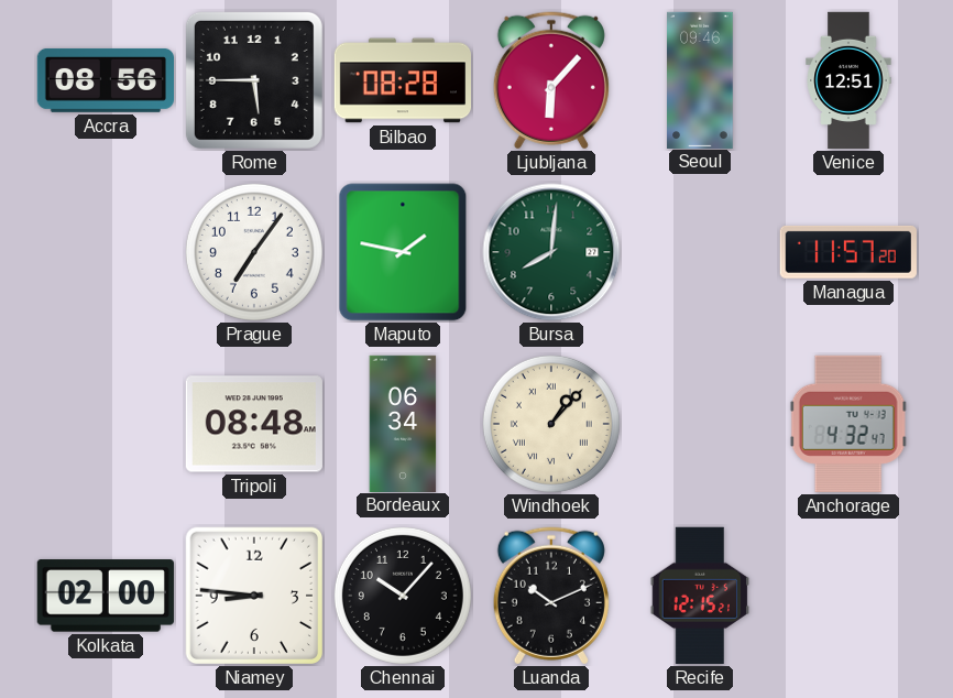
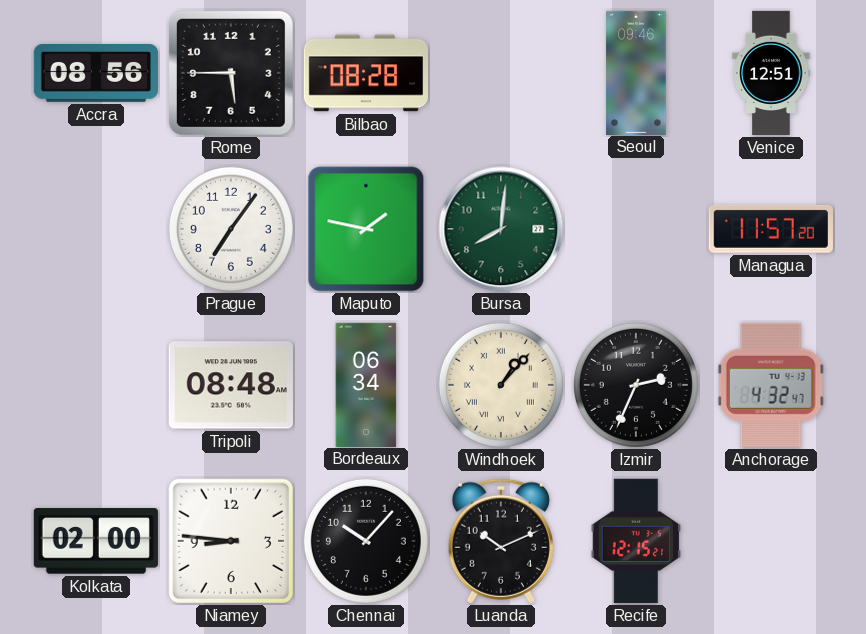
Ljubljana: 6:07 -> none
Izmir: none -> 2:34
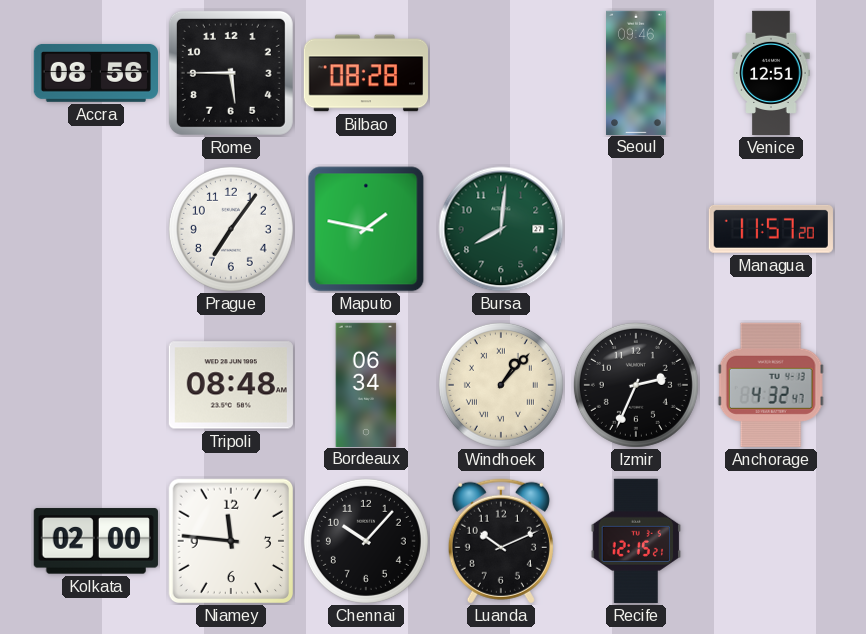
Niamey: 8:46 -> 11:46
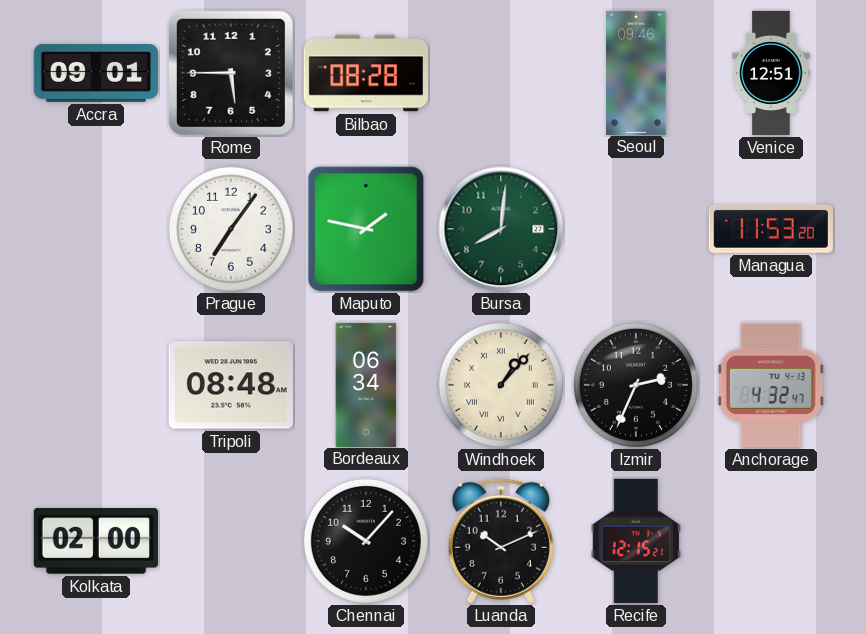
Accra: 08:56 -> 09:01
Managua: 11:57 -> 11:53
Niamey: 11:46 -> none
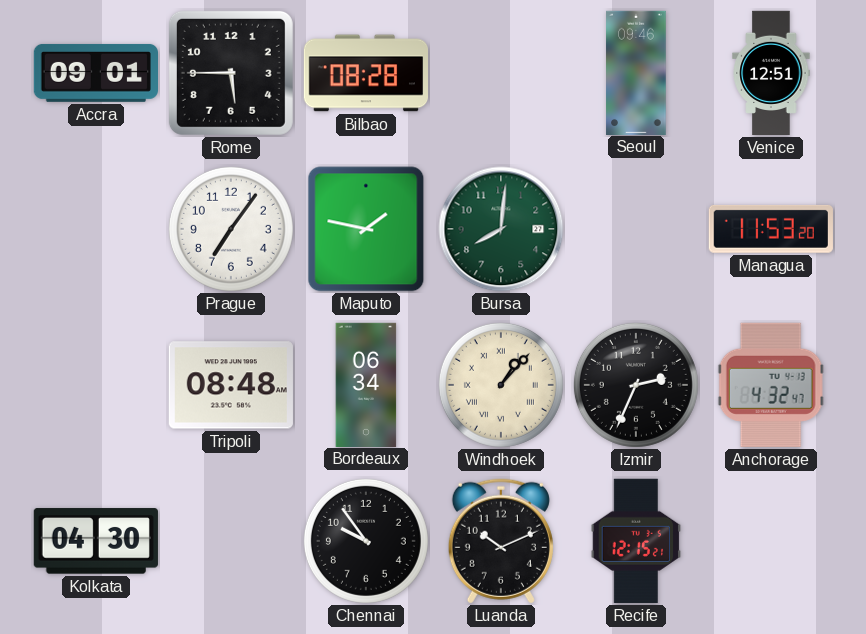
Kolkata: 02:00 -> 04:30
Chennai: 10:07 -> 9:54
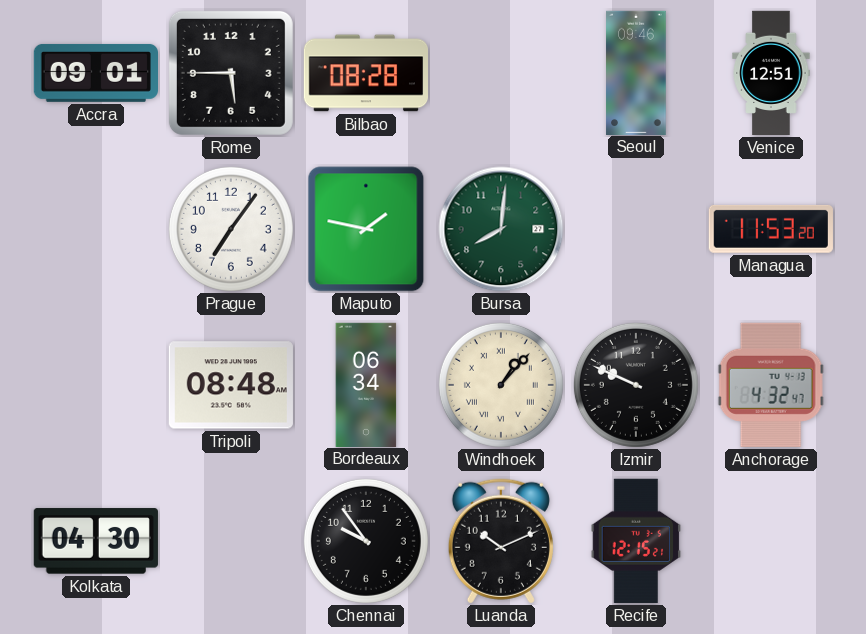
Izmir: 2:34 -> 9:49
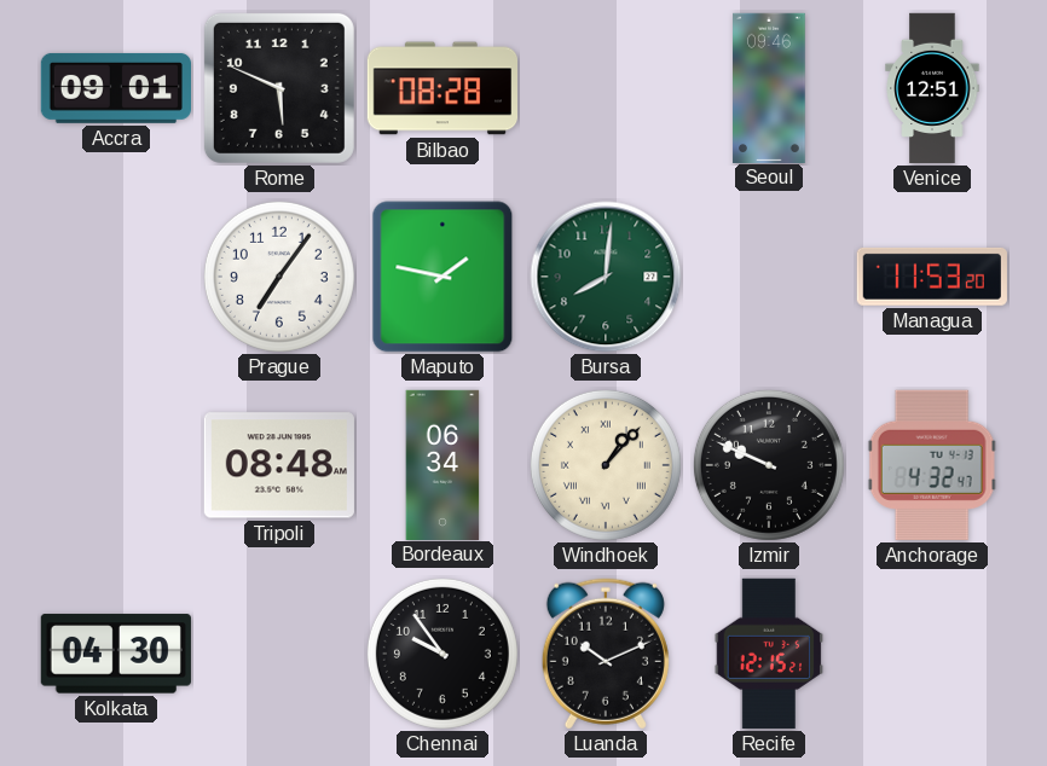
Rome: 5:45 -> 5:49
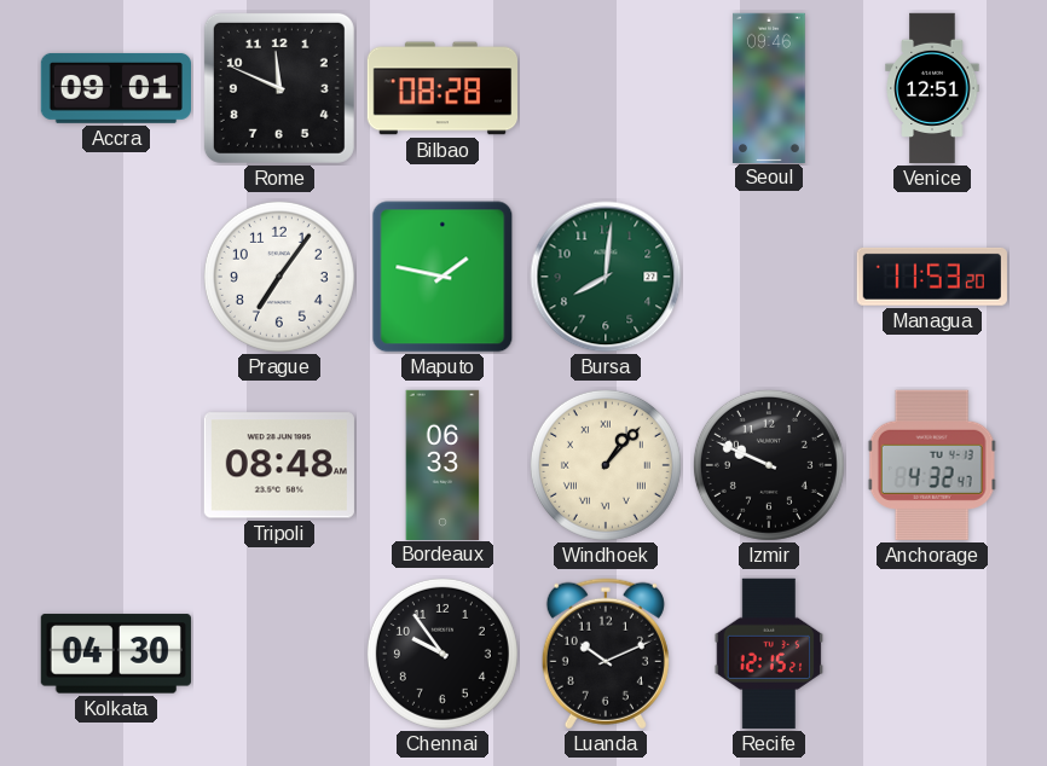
Rome: 5:49 -> 11:49
Bordeaux: 06:34 -> 06:33
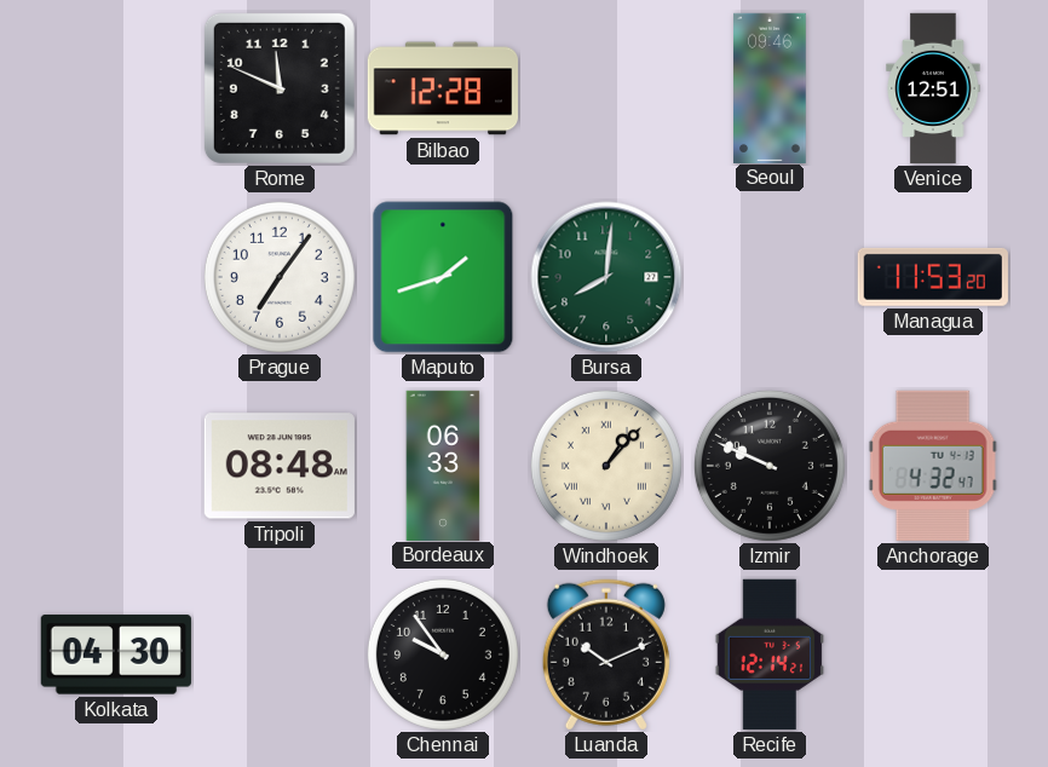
Accra: 09:01 -> none
Bilbao: 08:28 -> 12:28
Maputo: 1:47 -> 1:42
Recife: 12:15 -> 12:14
